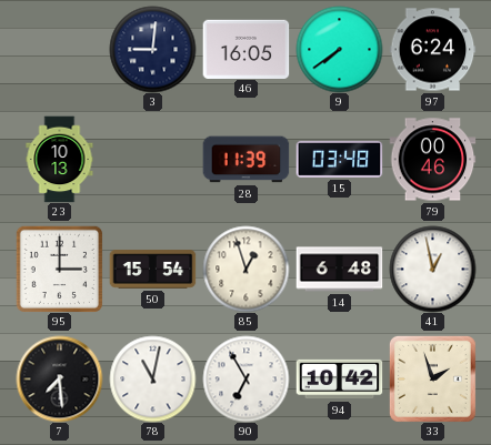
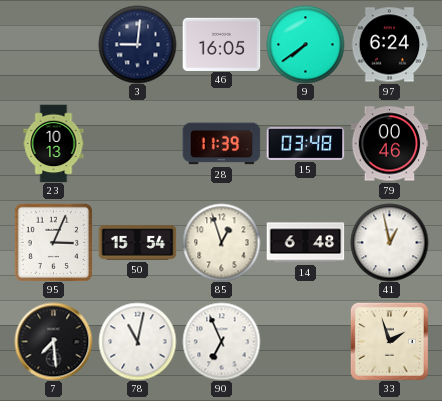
95: 3:00 -> 3:04
90: 6:55 -> 6:56
94: 10:42 -> none
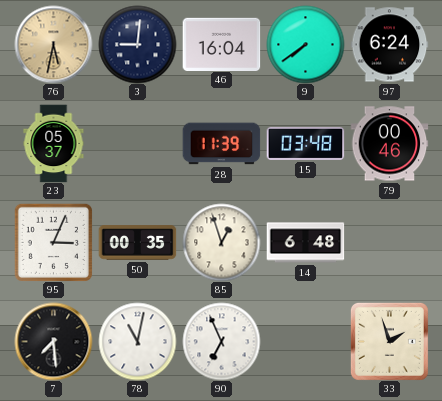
76: none -> 5:32
46: 16:05 -> 16:04
23: 10:13 -> 05:37
50: 15:54 -> 00:35
41: 12:58 -> none
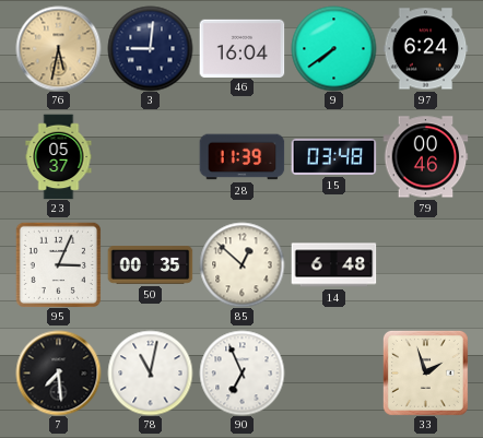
85: 12:57 -> 12:52
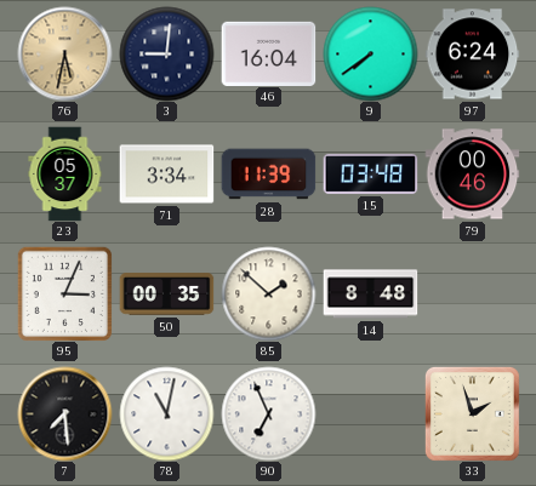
71: none -> 3:34
85: 12:52 -> 1:52
14: 6:48 -> 8:48
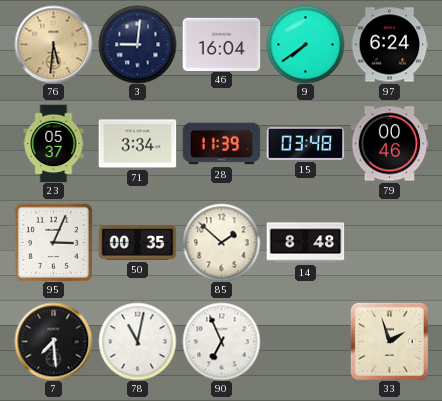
76: 5:32 -> 5:31
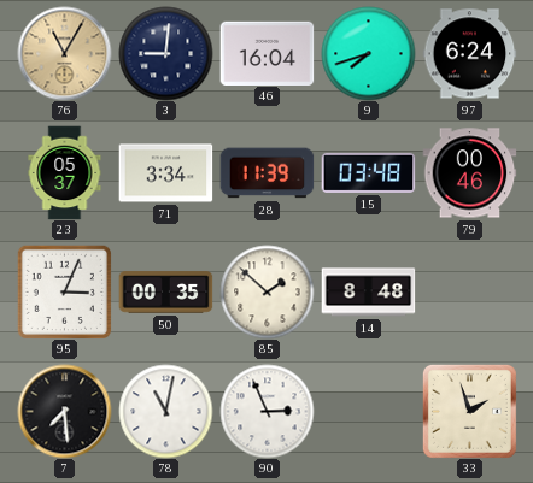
76: 5:31 -> 11:05
9: 7:39 -> 7:42
90: 6:56 -> 2:56
